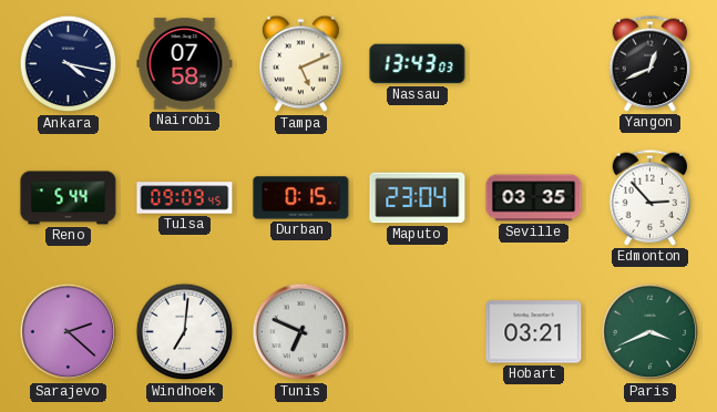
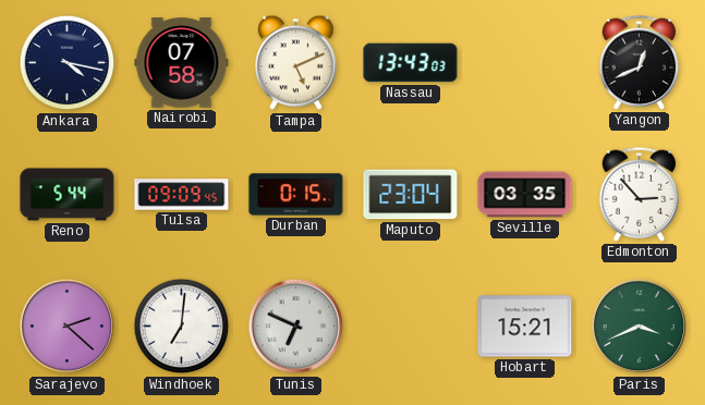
Hobart: 03:21 -> 15:21
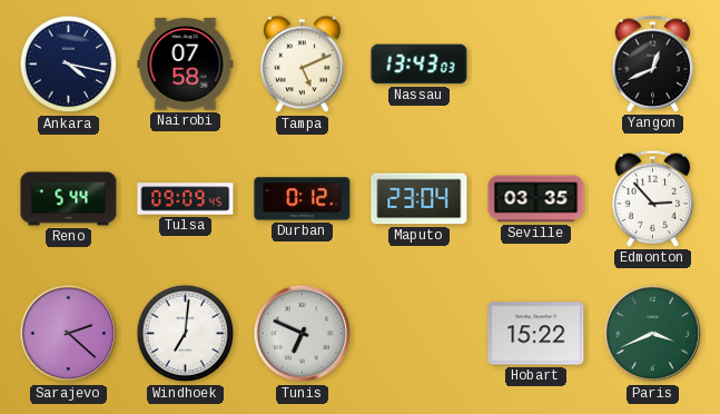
Durban: 0:15 -> 0:12
Hobart: 15:21 -> 15:22
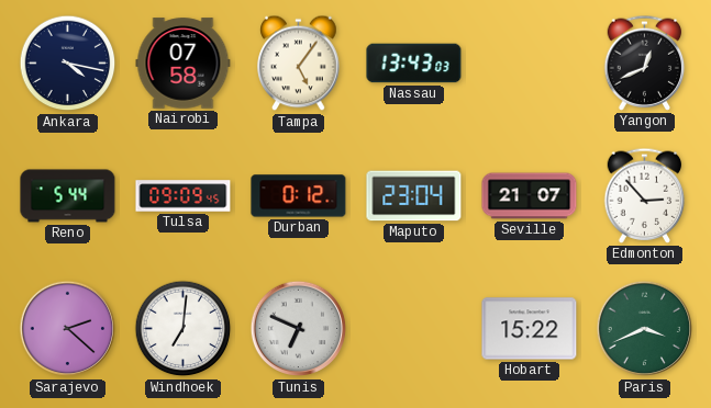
Tampa: 5:11 -> 5:06
Seville: 03:35 -> 21:07
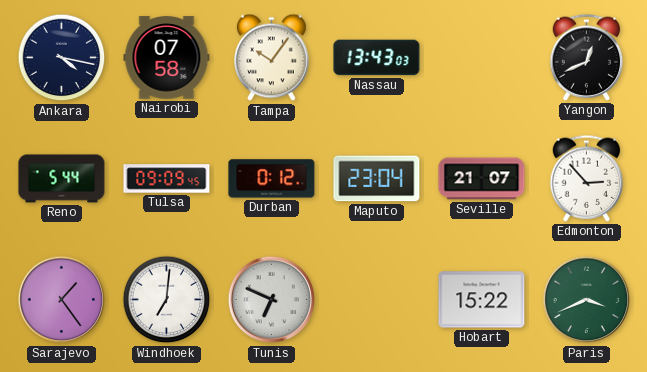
Tampa: 5:06 -> 10:06
Sarajevo: 2:22 -> 1:24
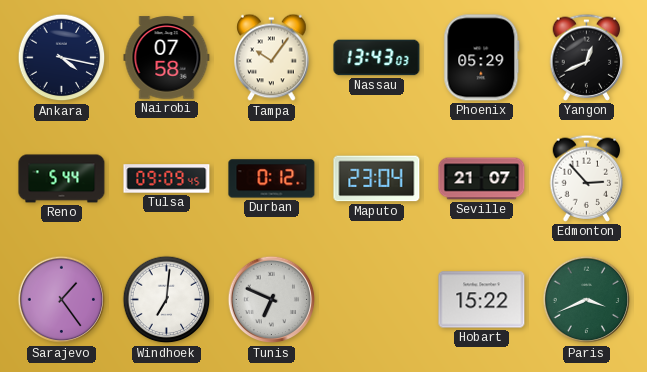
Phoenix: none -> 05:29
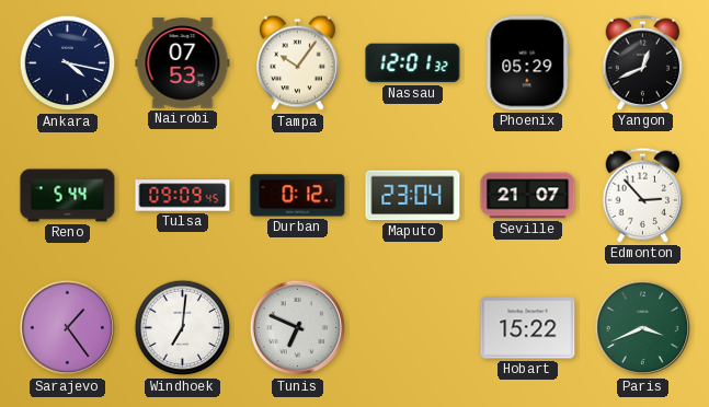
Nairobi: 07:58 -> 07:53
Nassau: 13:43 -> 12:01
